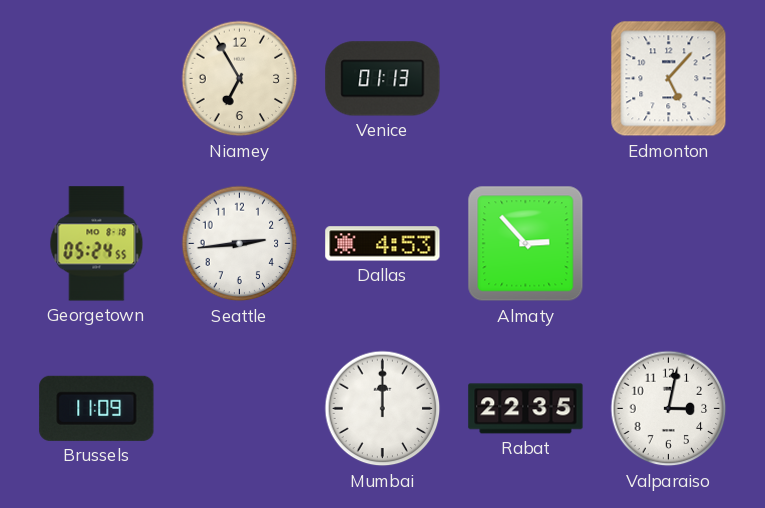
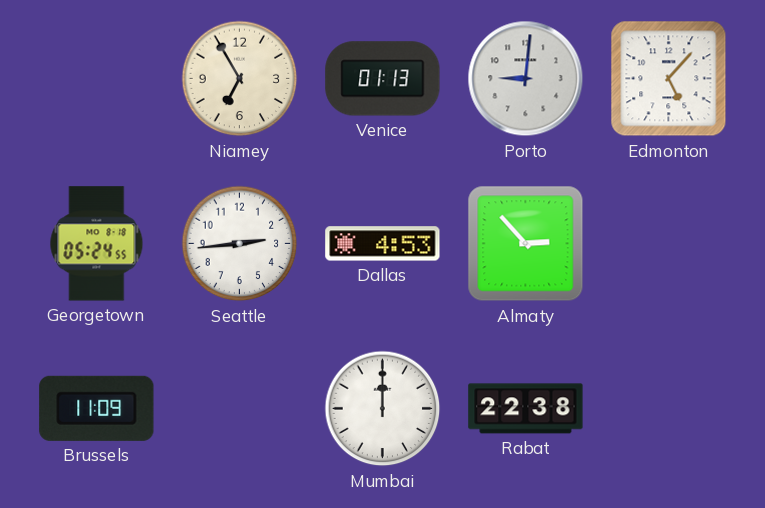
Porto: none -> 9:01
Rabat: 22:35 -> 22:38
Valparaiso: 3:02 -> none
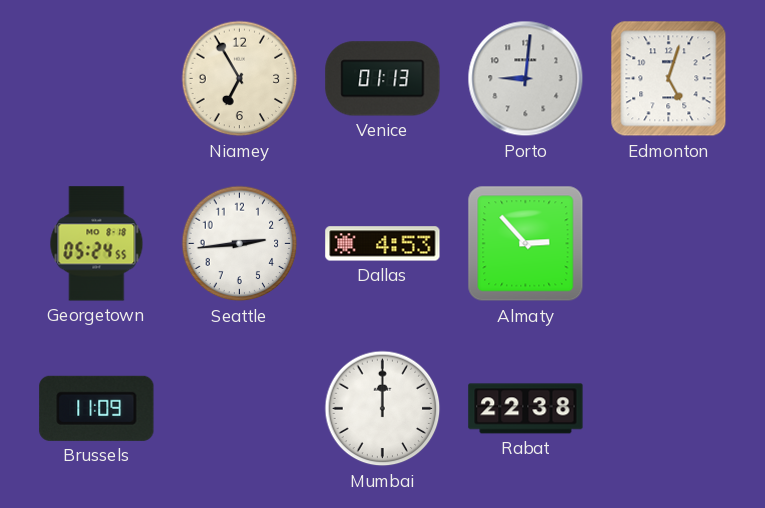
Edmonton: 5:07 -> 5:03
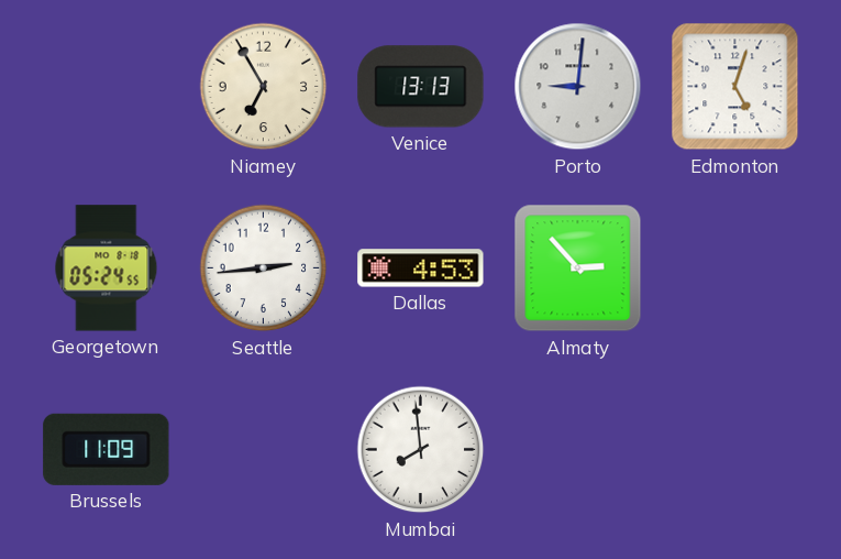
Venice: 01:13 -> 13:13
Mumbai: 12:00 -> 7:59
Rabat: 22:38 -> none
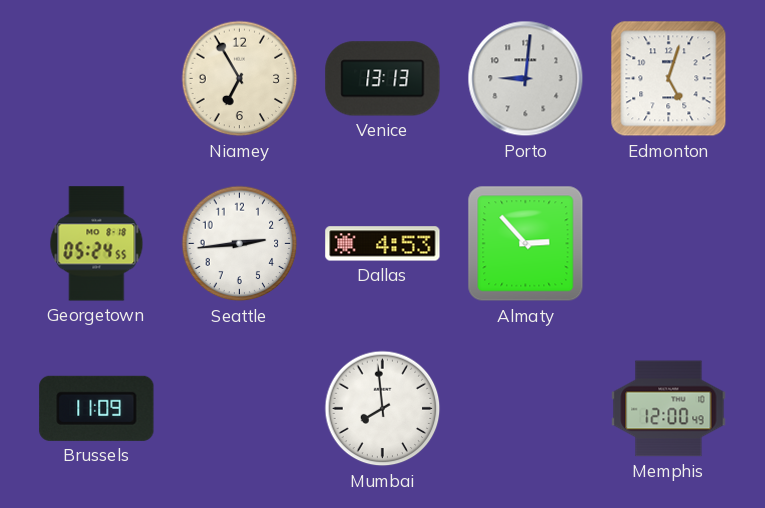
Memphis: none -> 12:00
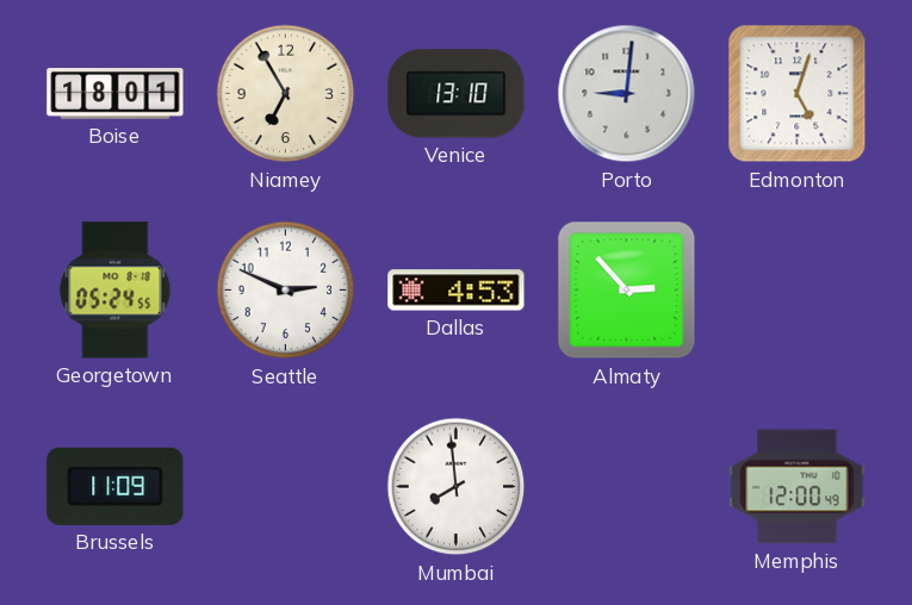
Boise: none -> 18:01
Venice: 13:13 -> 13:10
Seattle: 2:44 -> 2:49
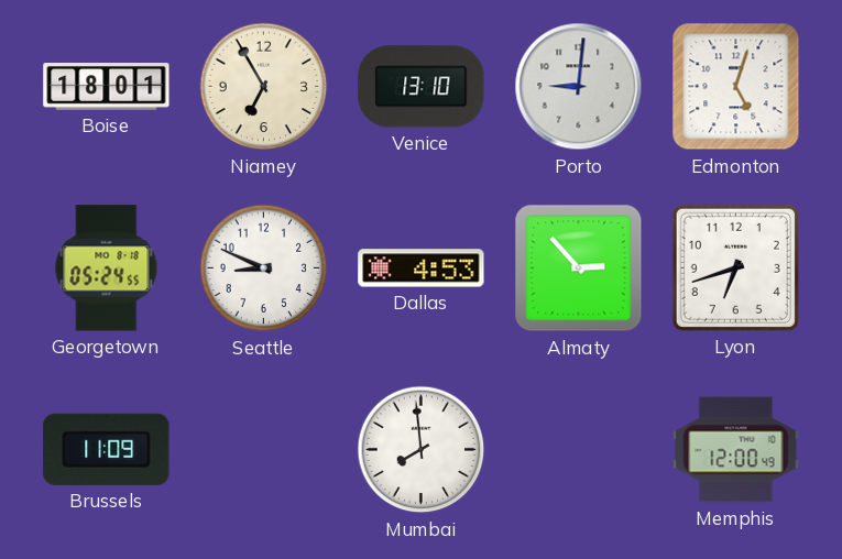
Seattle: 2:49 -> 8:49
Lyon: none -> 6:42
